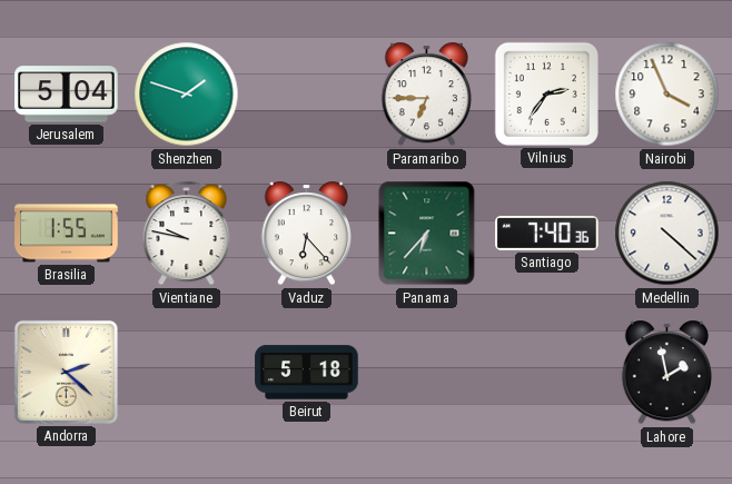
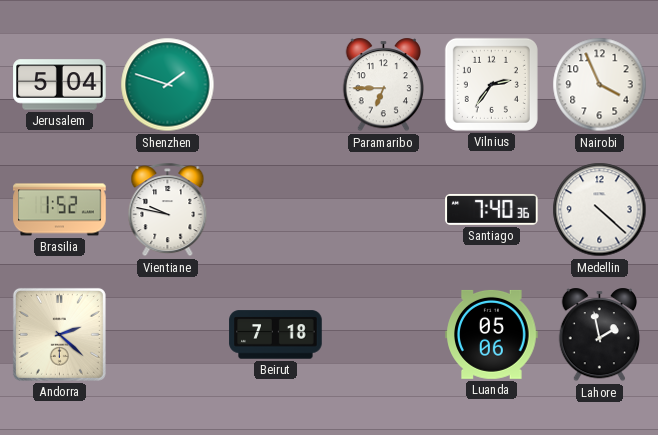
Brasilia: 1:55 -> 1:52
Vaduz: 6:23 -> none
Panama: 6:37 -> none
Beirut: 5:18 -> 7:18
Luanda: none -> 05:06
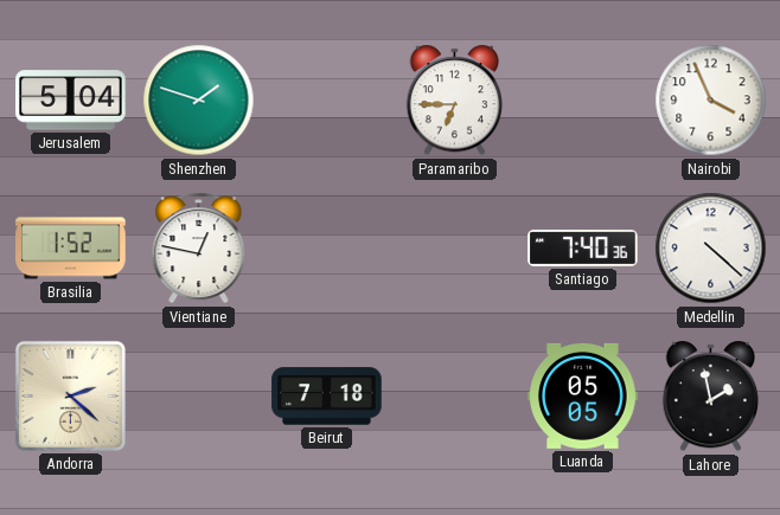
Vilnius: 2:36 -> none
Vientiane: 9:47 -> 12:47
Luanda: 05:06 -> 05:05
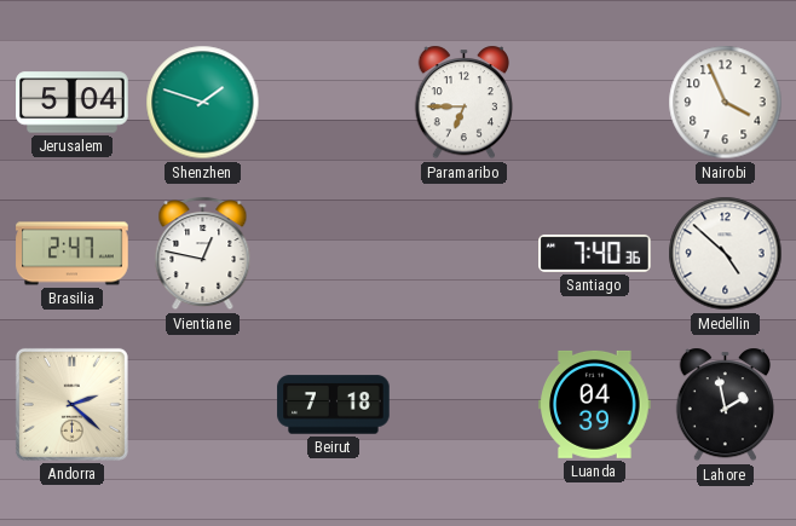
Brasilia: 1:52 -> 2:47
Medellin: 4:22 -> 4:52
Luanda: 05:05 -> 04:39
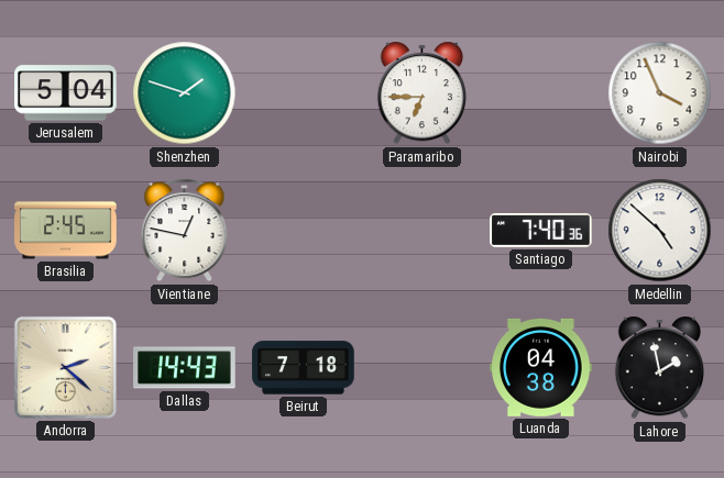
Brasilia: 2:47 -> 2:45
Dallas: none -> 14:43
Luanda: 04:39 -> 04:38
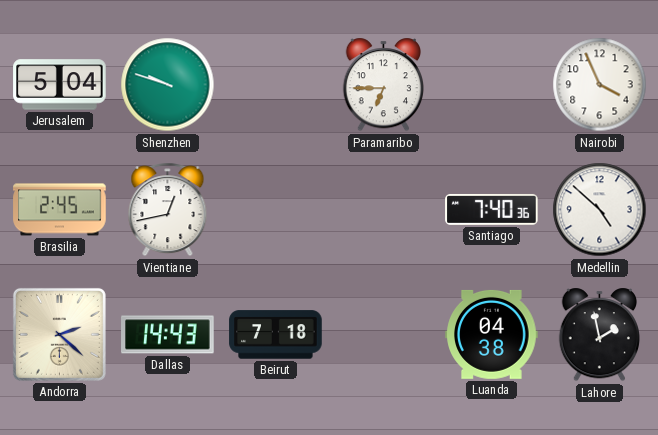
Shenzhen: 1:48 -> 9:48
Vientiane: 12:47 -> 12:43
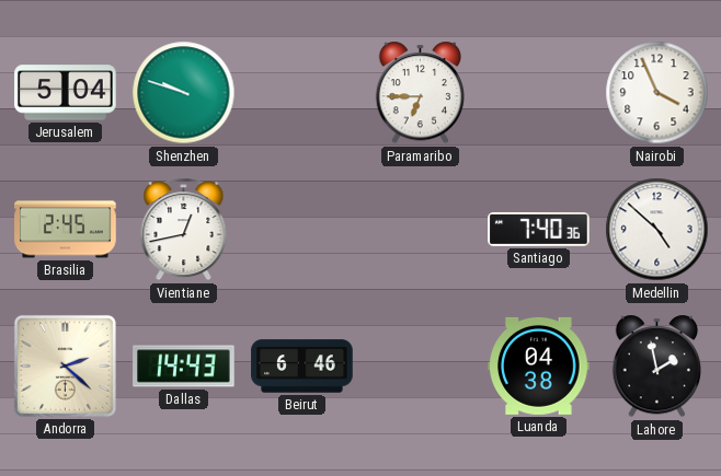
Beirut: 7:18 -> 6:46
